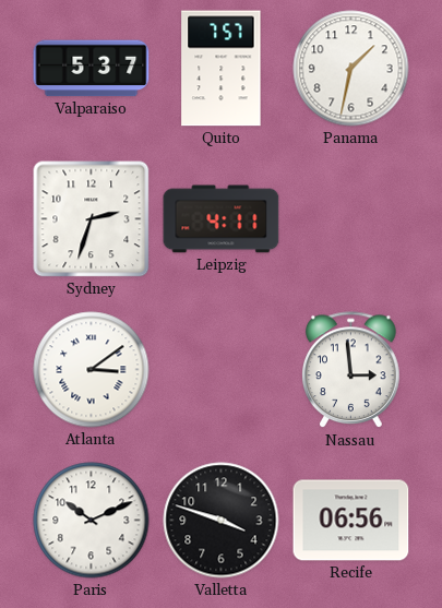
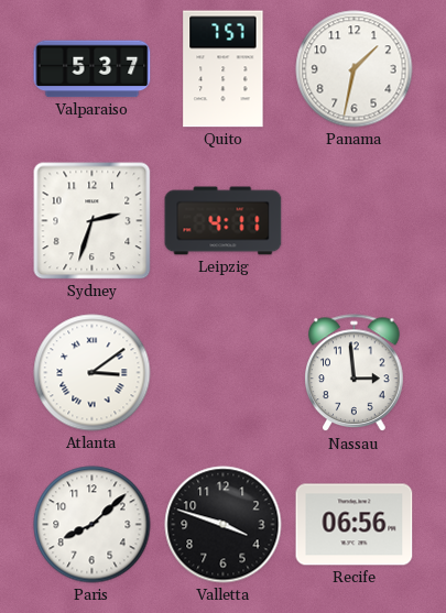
Paris: 10:11 -> 8:08
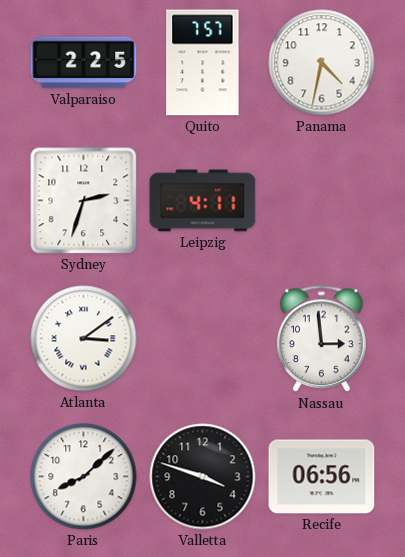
Valparaiso: 5:37 -> 2:25
Panama: 1:32 -> 4:32
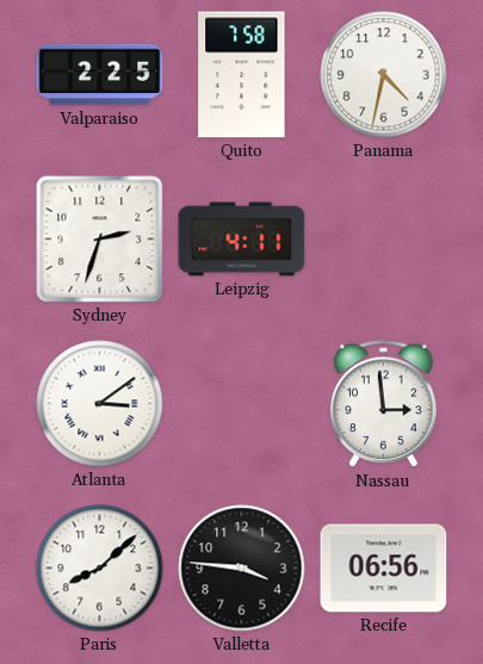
Quito: 7:57 -> 7:58
Valletta: 3:48 -> 3:46
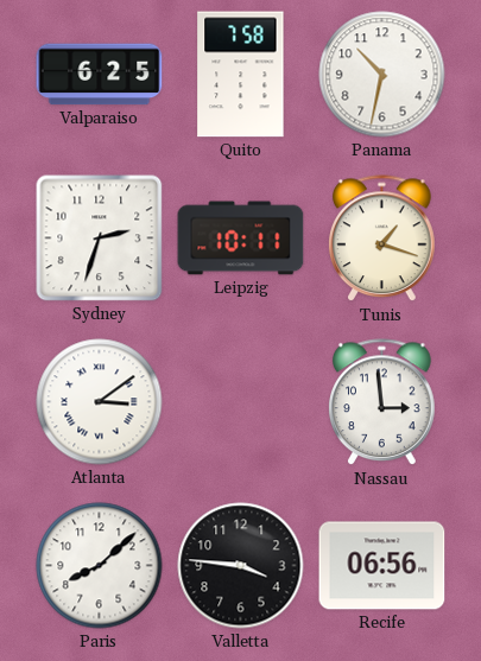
Valparaiso: 2:25 -> 6:25
Panama: 4:32 -> 10:32
Leipzig: 4:11 -> 10:11
Tunis: none -> 1:18
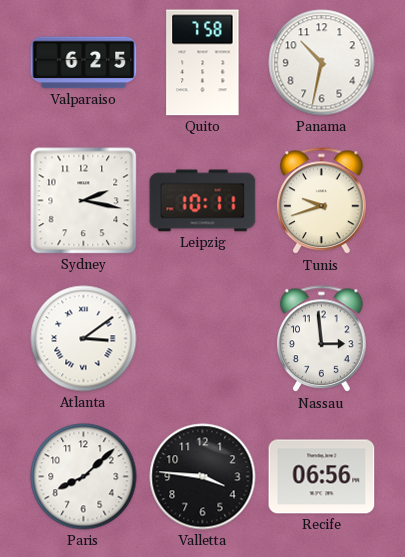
Sydney: 2:33 -> 2:17
Tunis: 1:18 -> 9:42
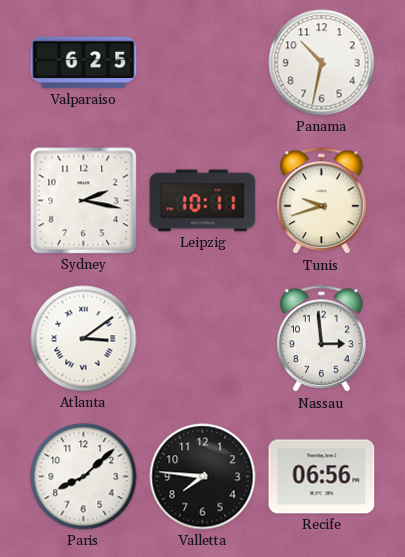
Quito: 7:58 -> none
Valletta: 3:46 -> 7:46
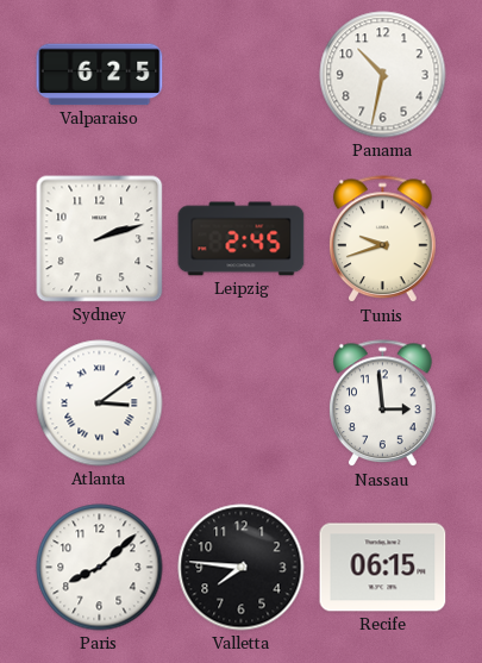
Sydney: 2:17 -> 2:12
Leipzig: 10:11 -> 2:45
Recife: 06:56 -> 06:15
